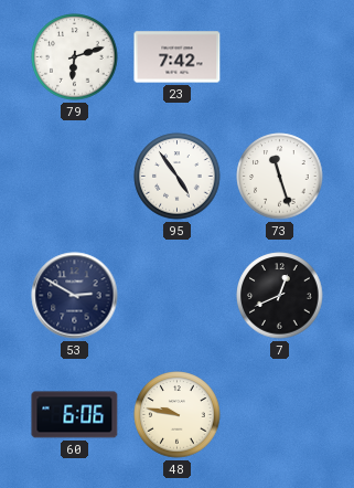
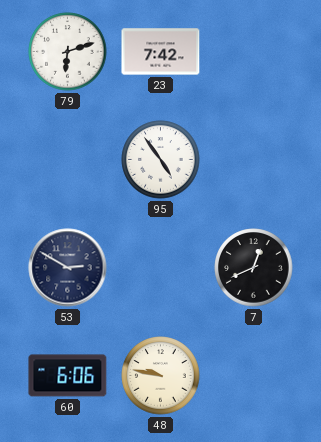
73: 11:27 -> none
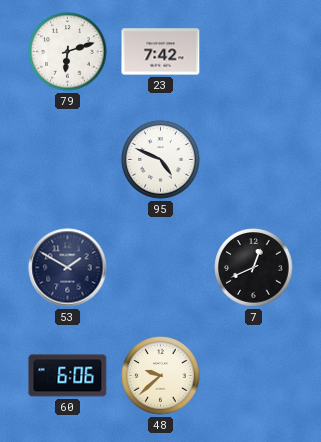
95: 4:54 -> 4:49
53: 2:50 -> 1:50
48: 9:47 -> 9:38
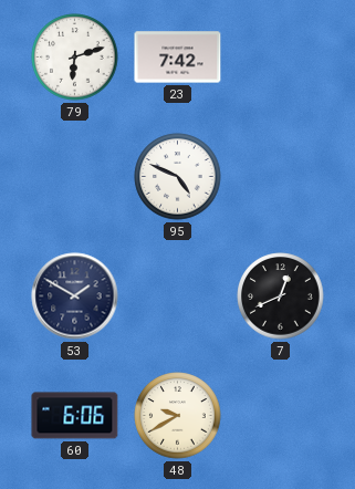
48: 9:38 -> 9:40
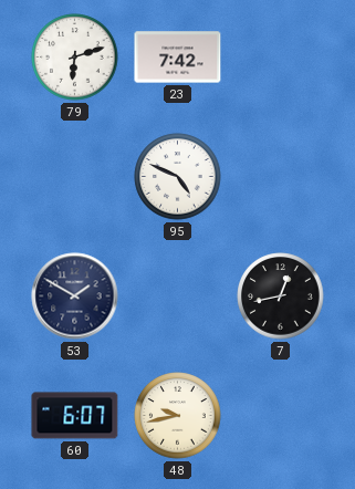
7: 12:41 -> 12:43
60: 6:06 -> 6:07
48: 9:40 -> 9:43
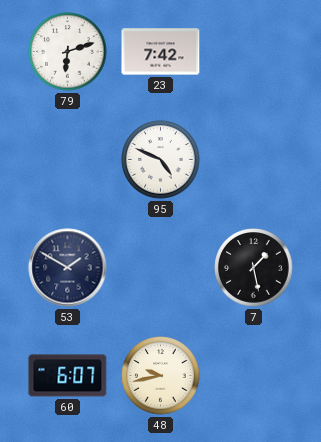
7: 12:43 -> 1:28
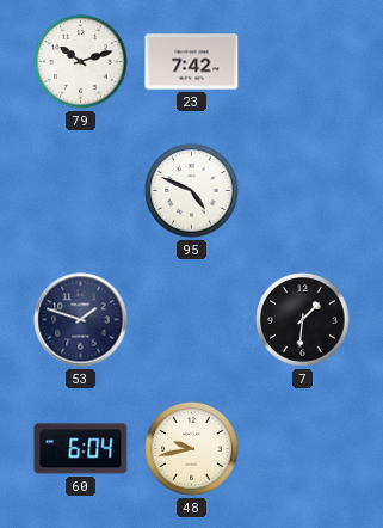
79: 6:12 -> 10:12
53: 1:50 -> 1:48
7: 1:28 -> 1:31
60: 6:07 -> 6:04
